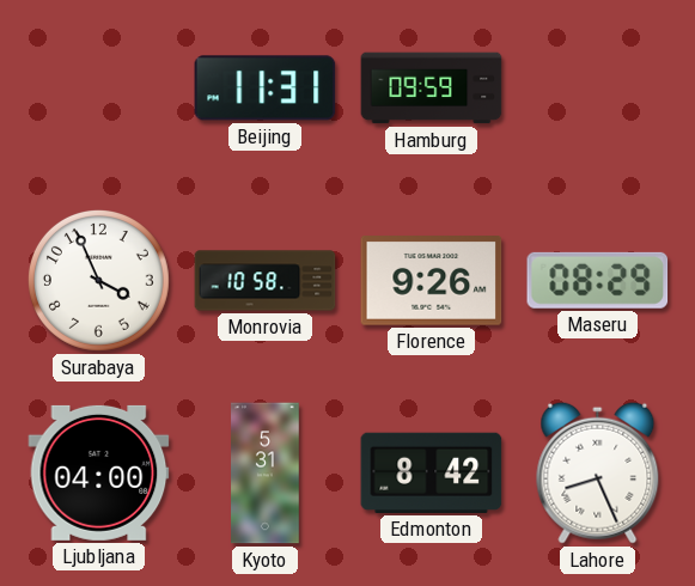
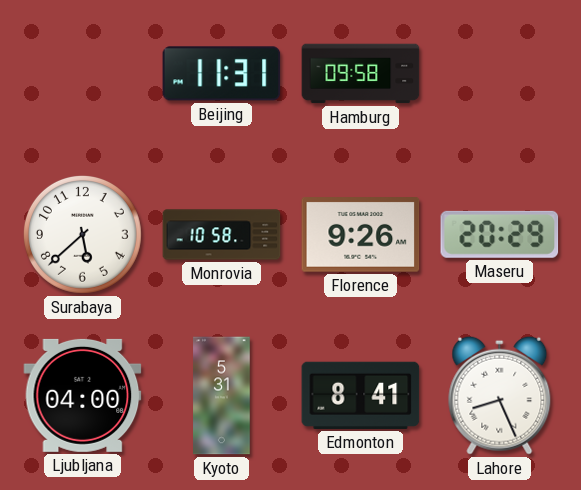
Hamburg: 09:59 -> 09:58
Surabaya: 3:56 -> 5:38
Maseru: 08:29 -> 20:29
Edmonton: 8:42 -> 8:41
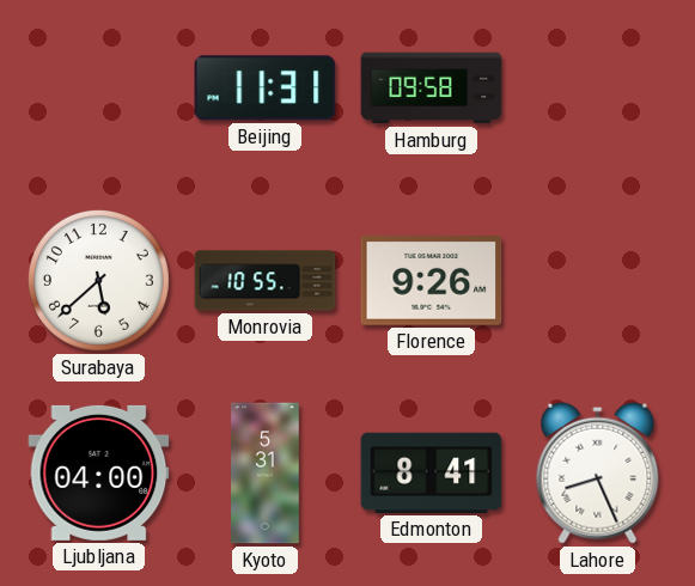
Monrovia: 10:58 -> 10:55
Maseru: 20:29 -> none
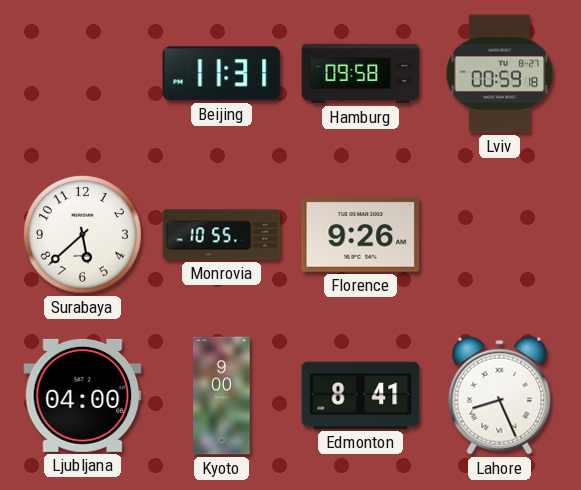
Lviv: none -> 00:59
Kyoto: 5:31 -> 9:00
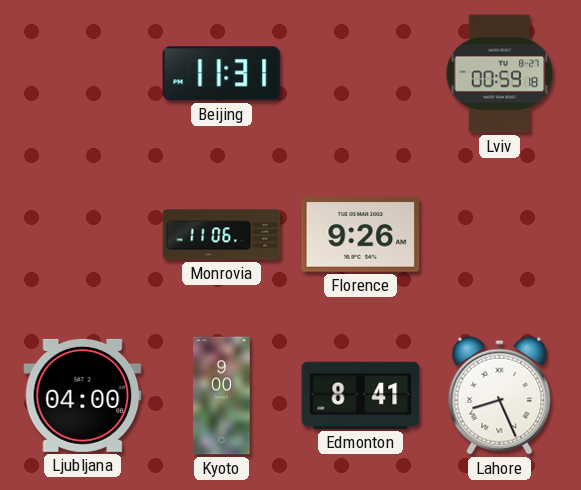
Hamburg: 09:58 -> none
Surabaya: 5:38 -> none
Monrovia: 10:55 -> 11:06
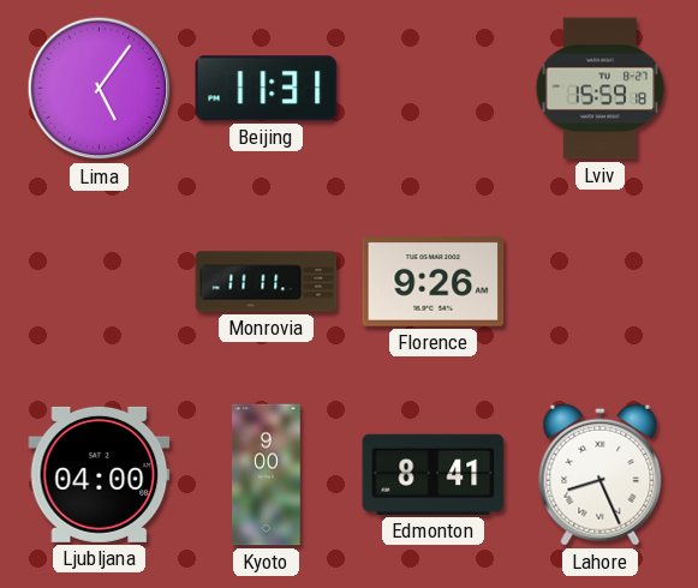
Lima: none -> 5:06
Lviv: 00:59 -> 15:59
Monrovia: 11:06 -> 11:11
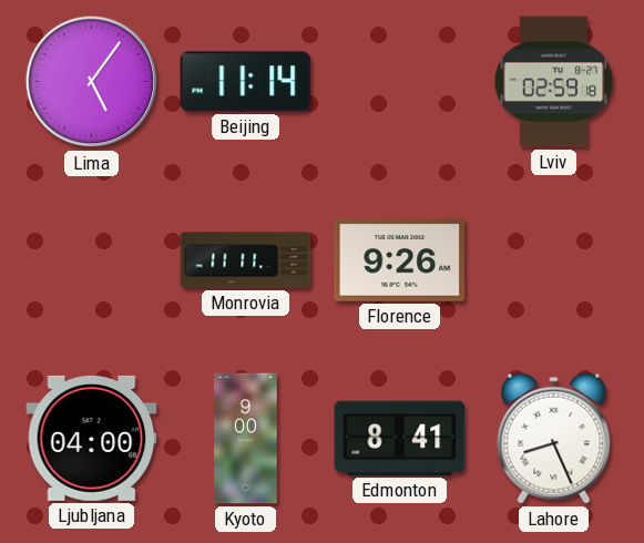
Beijing: 11:31 -> 11:14
Lviv: 15:59 -> 02:59
